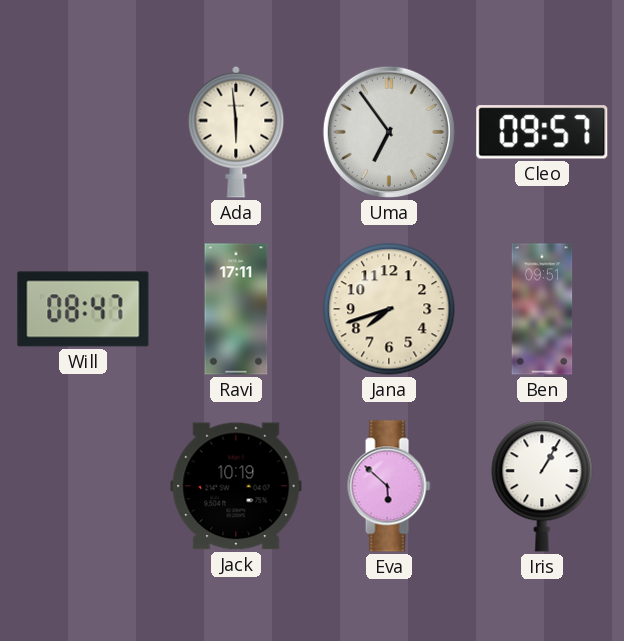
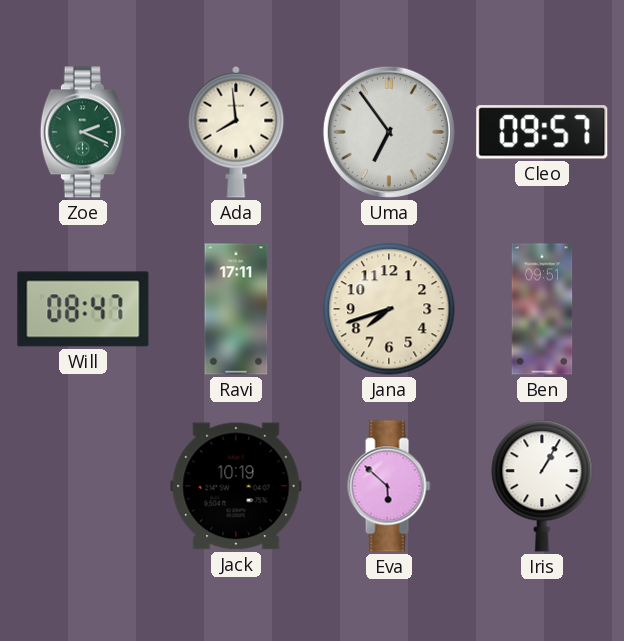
Zoe: none -> 2:19
Ada: 5:59 -> 7:59
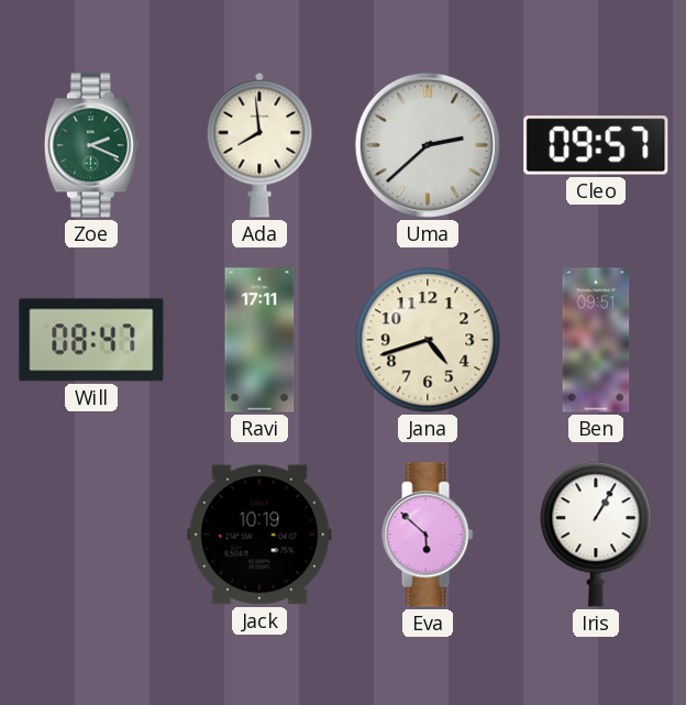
Uma: 6:54 -> 2:38
Jana: 7:42 -> 4:42
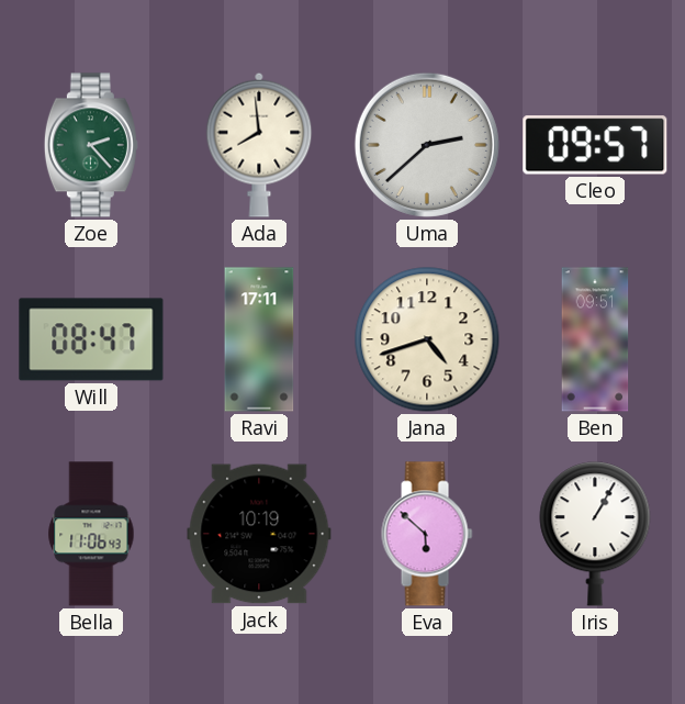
Zoe: 2:19 -> 2:23
Bella: none -> 11:06
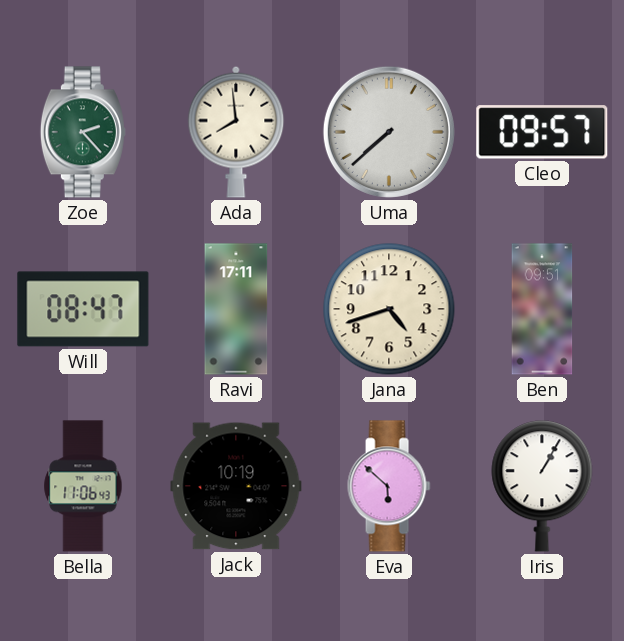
Uma: 2:38 -> 7:38
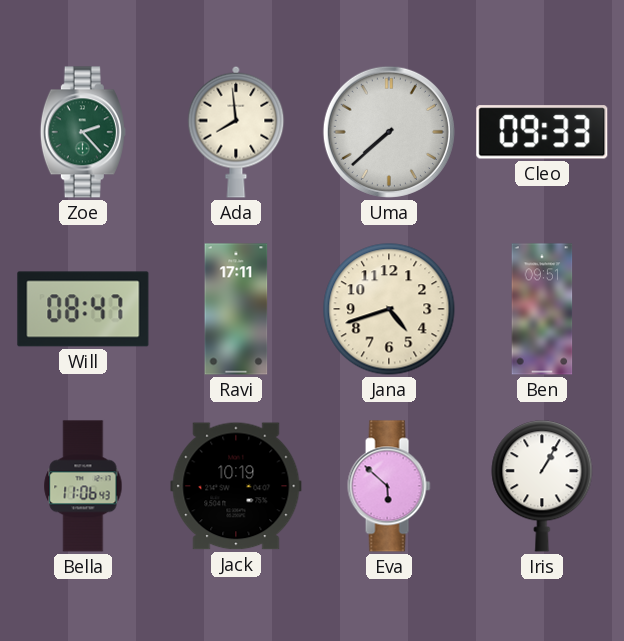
Cleo: 09:57 -> 09:33
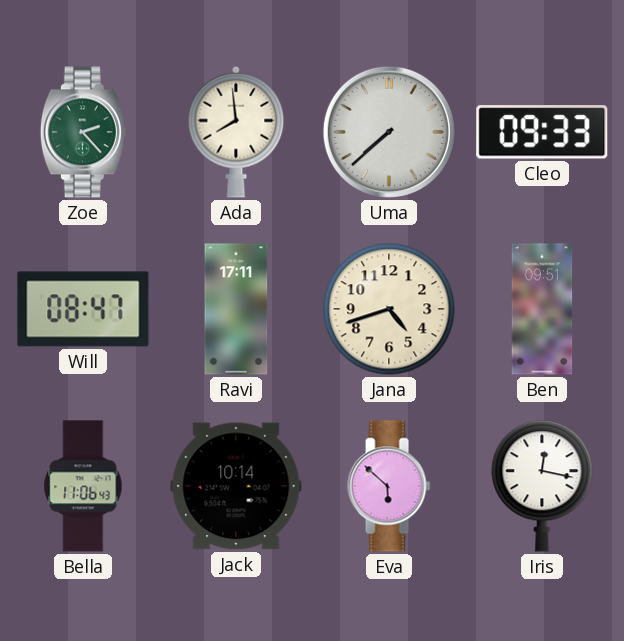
Jack: 10:19 -> 10:14
Iris: 1:05 -> 12:17
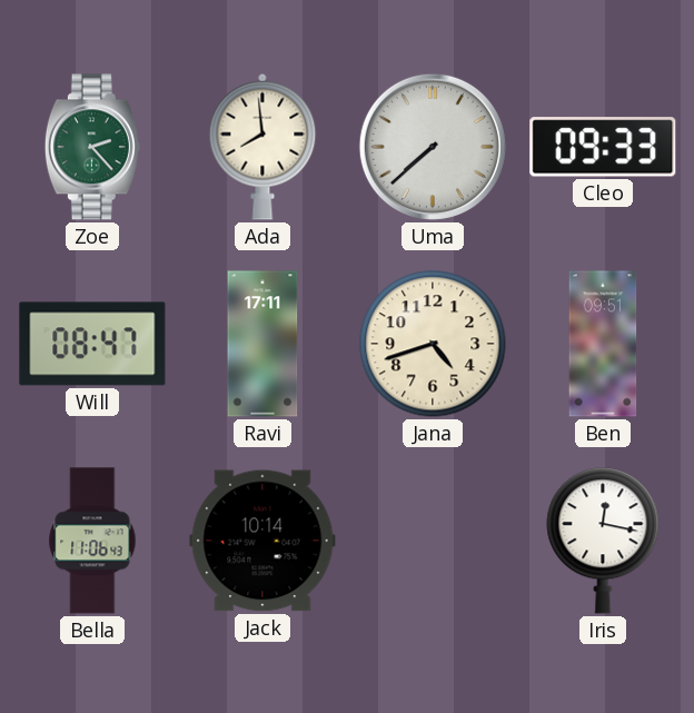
Eva: 5:52 -> none
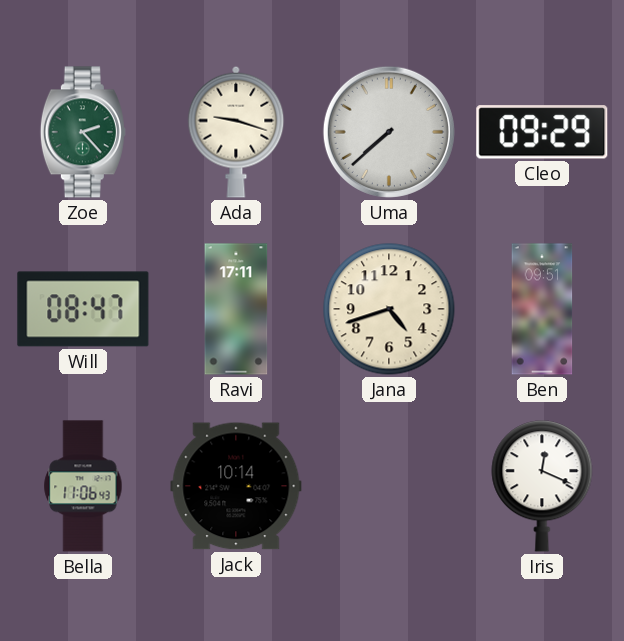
Ada: 7:59 -> 9:18
Cleo: 09:33 -> 09:29
Iris: 12:17 -> 12:19
